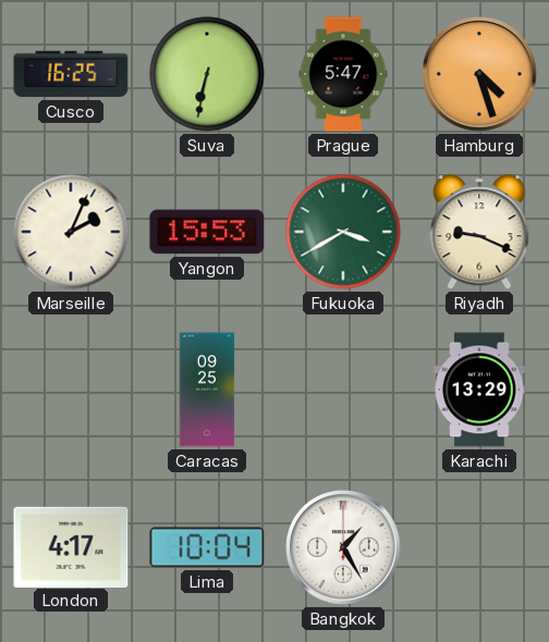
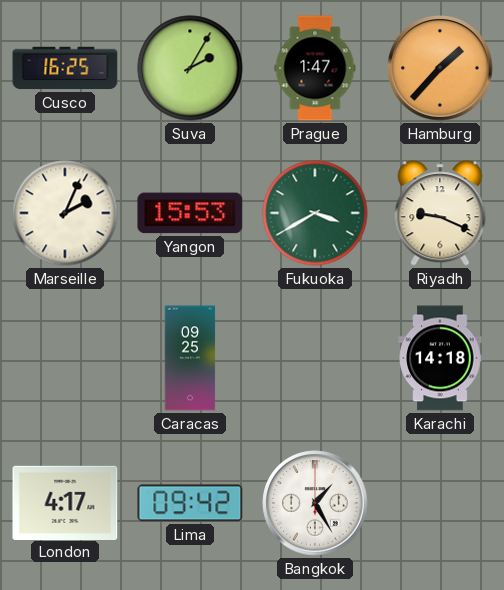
Suva: 6:32 -> 2:05
Prague: 5:47 -> 1:47
Hamburg: 4:27 -> 1:37
Karachi: 13:29 -> 14:18
Lima: 10:04 -> 09:42
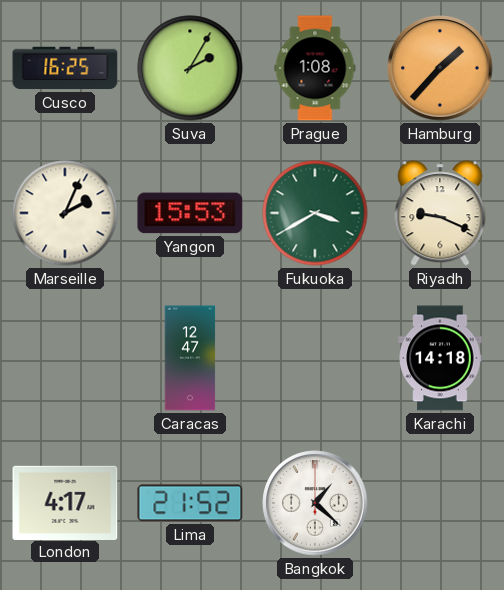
Prague: 1:47 -> 1:08
Caracas: 09:25 -> 12:47
Lima: 09:42 -> 21:52
Bangkok: 1:25 -> 1:22
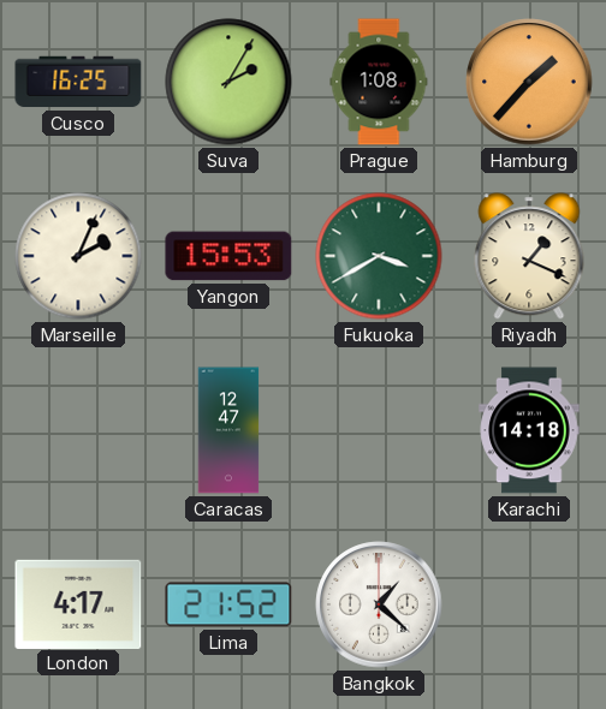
Riyadh: 9:19 -> 1:19
